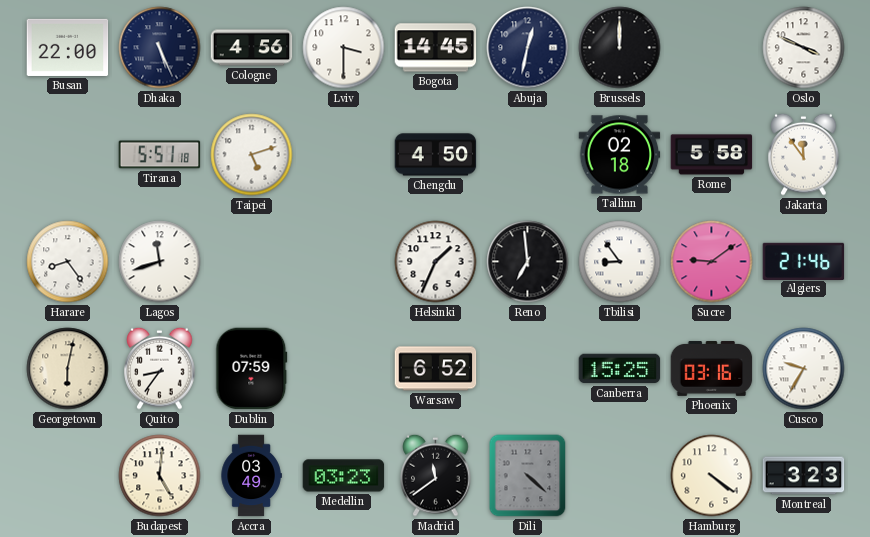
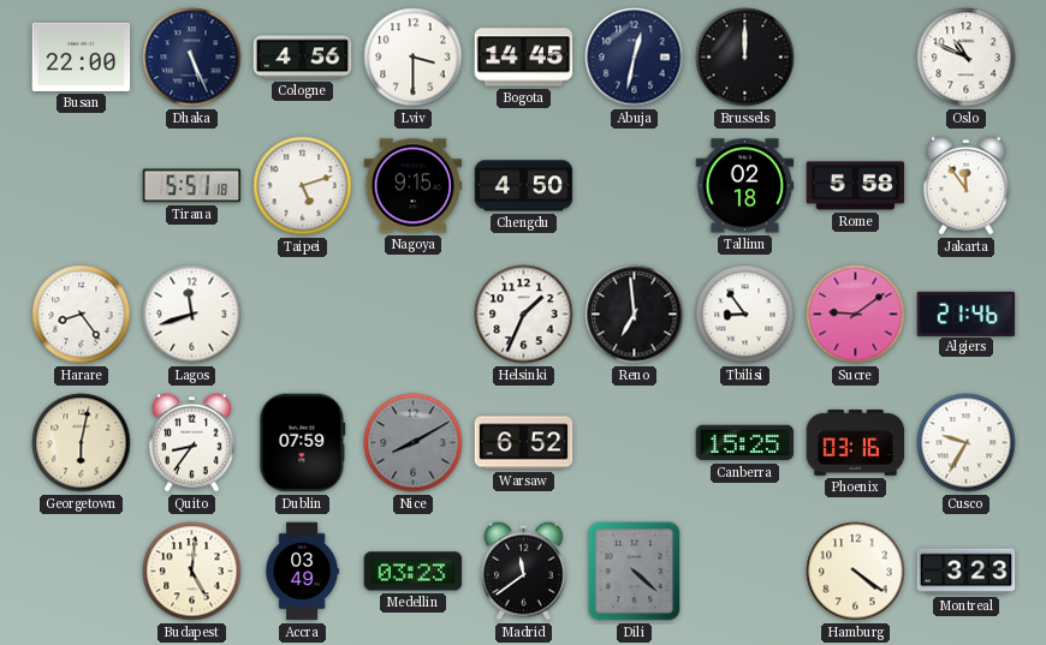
Oslo: 3:49 -> 10:49
Nagoya: none -> 9:15
Nice: none -> 8:10
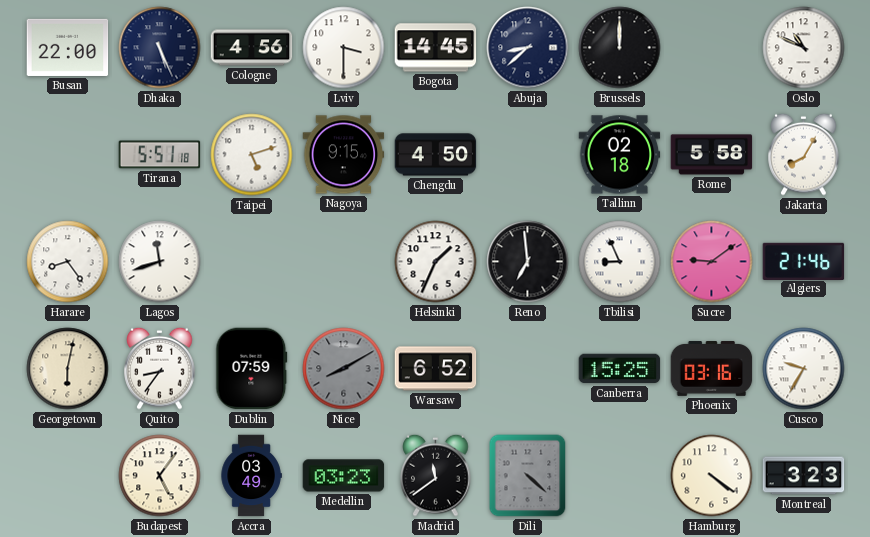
Abuja: 12:32 -> 8:38
Jakarta: 11:54 -> 8:05
Tbilisi: 8:54 -> 8:56
Budapest: 5:01 -> 5:06
